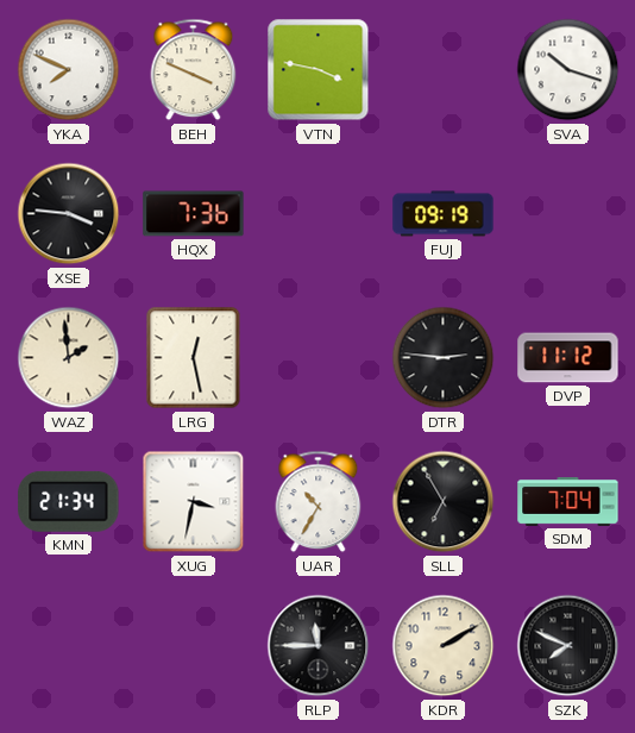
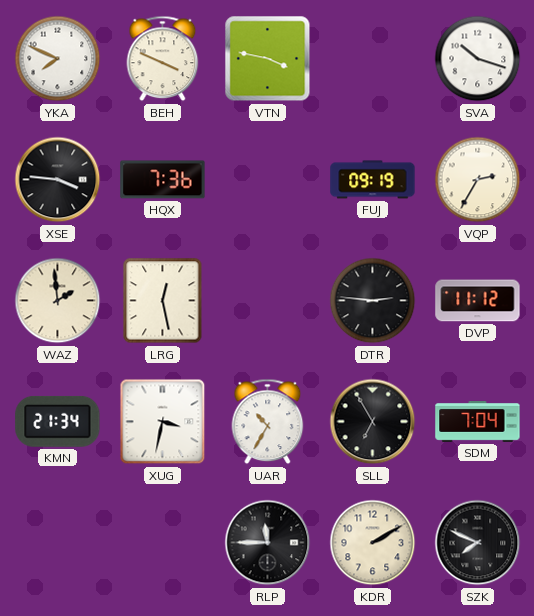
VQP: none -> 2:35
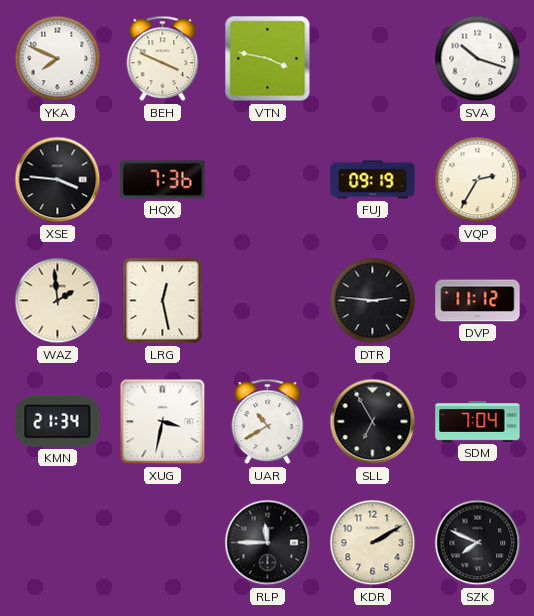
UAR: 10:35 -> 10:40
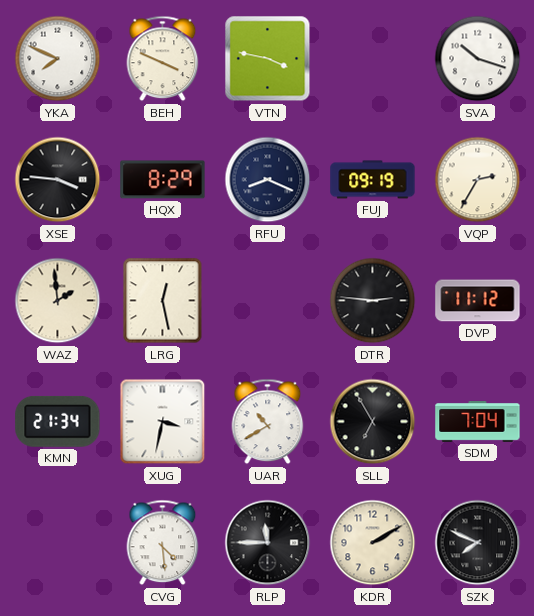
HQX: 7:36 -> 8:29
RFU: none -> 8:19
CVG: none -> 4:29
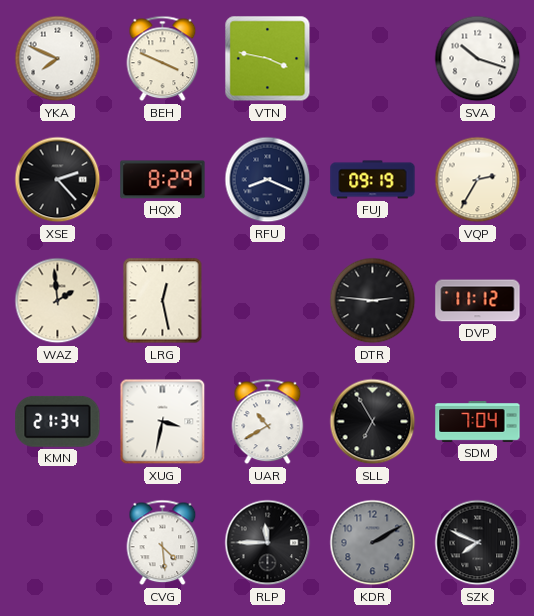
XSE: 3:46 -> 2:23
KDR dial: cream -> grey
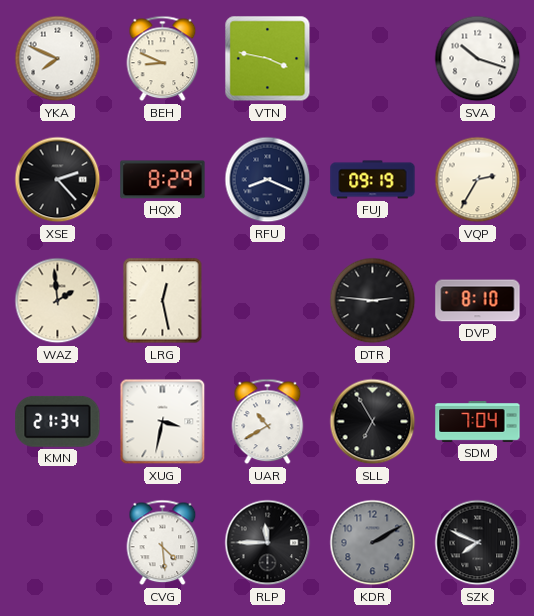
BEH: 3:49 -> 8:49
DVP: 11:12 -> 8:10
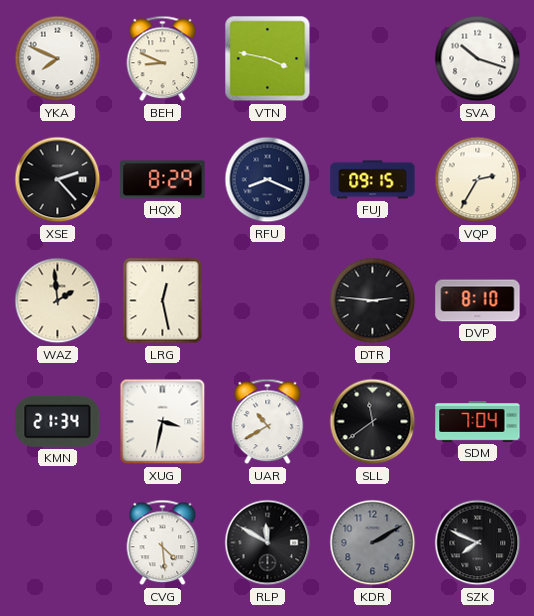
FUJ: 09:19 -> 09:15
SLL: 6:55 -> 11:39
RLP: 11:45 -> 11:50
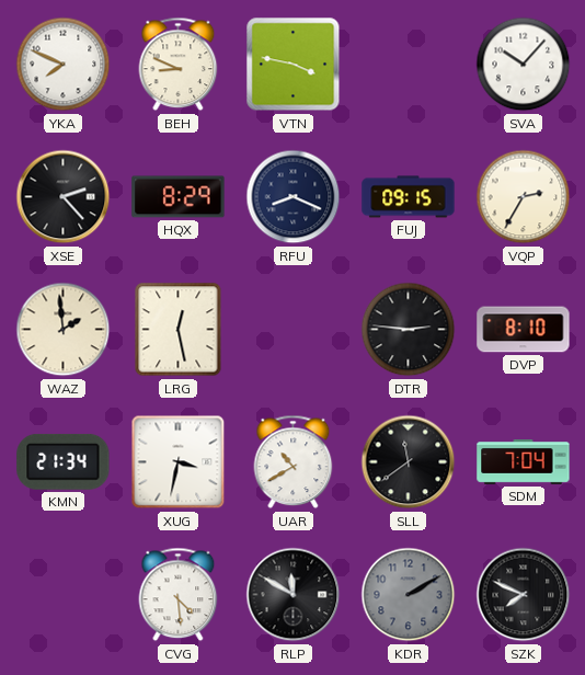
SVA: 10:18 -> 10:07
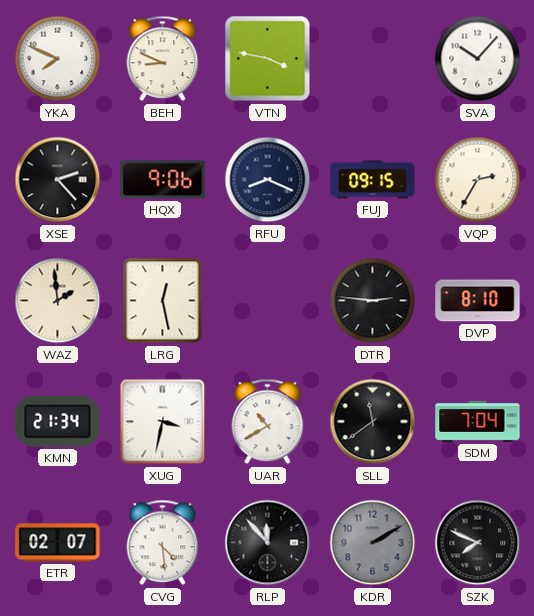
HQX: 8:29 -> 9:06
ETR: none -> 02:07
RLP: 11:50 -> 11:53
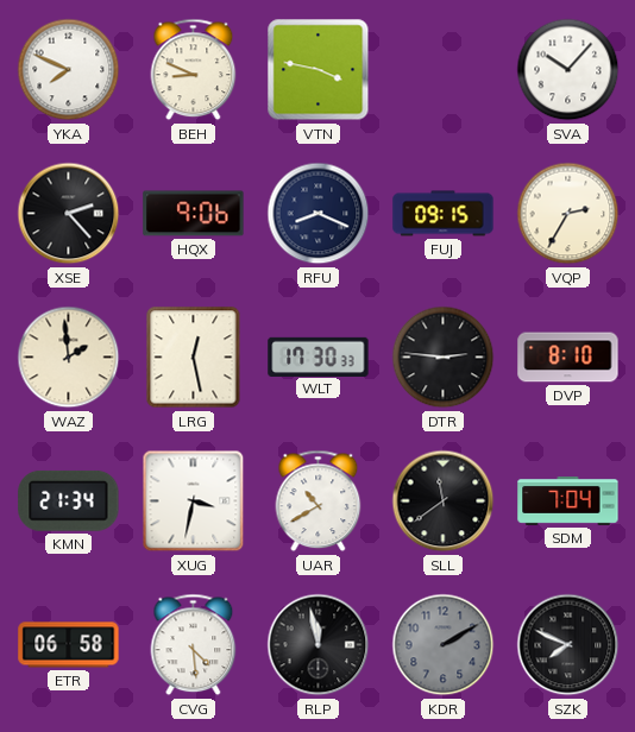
WLT: none -> 17:30
ETR: 02:07 -> 06:58
RLP: 11:53 -> 11:58
